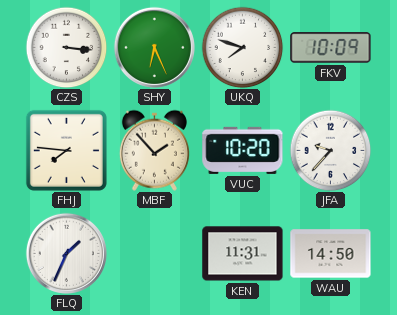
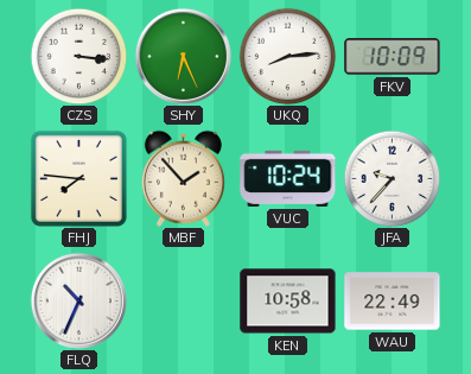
UKQ: 7:48 -> 8:14
VUC: 10:20 -> 10:24
FLQ: 1:34 -> 10:34
KEN: 11:31 -> 10:58
WAU: 14:50 -> 22:49
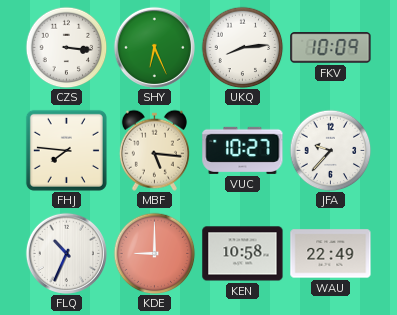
MBF: 1:53 -> 5:16
VUC: 10:24 -> 10:27
KDE: none -> 9:00
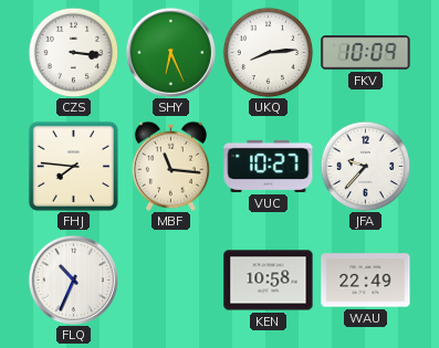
MBF: 5:16 -> 11:16
KDE: 9:00 -> none
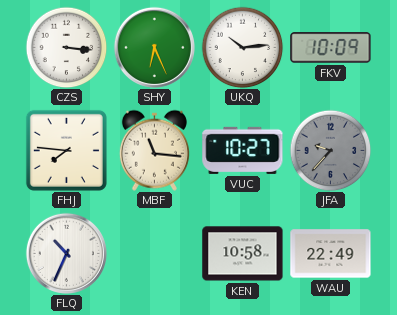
UKQ: 8:14 -> 10:14
JFA dial: white -> grey
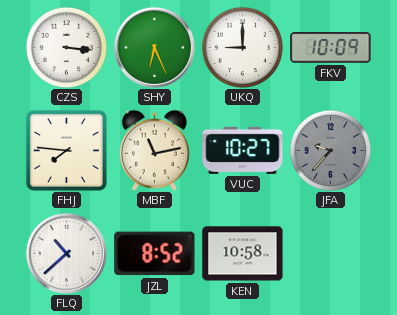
UKQ: 10:14 -> 9:00
MBF: 11:16 -> 11:13
FLQ: 10:34 -> 10:38
JZL: none -> 8:52
WAU: 22:49 -> none
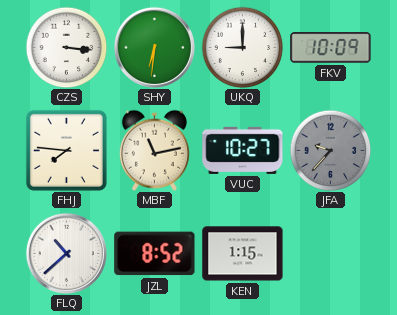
SHY: 6:26 -> 6:31
KEN: 10:58 -> 1:15
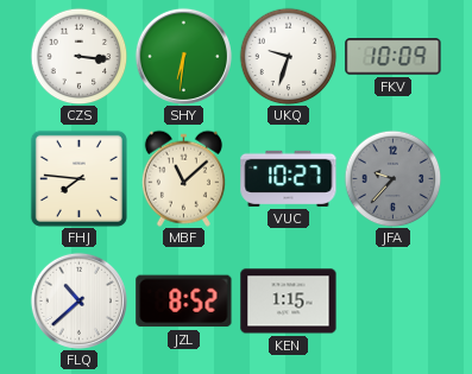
UKQ: 9:00 -> 9:33
MBF: 11:13 -> 11:08
